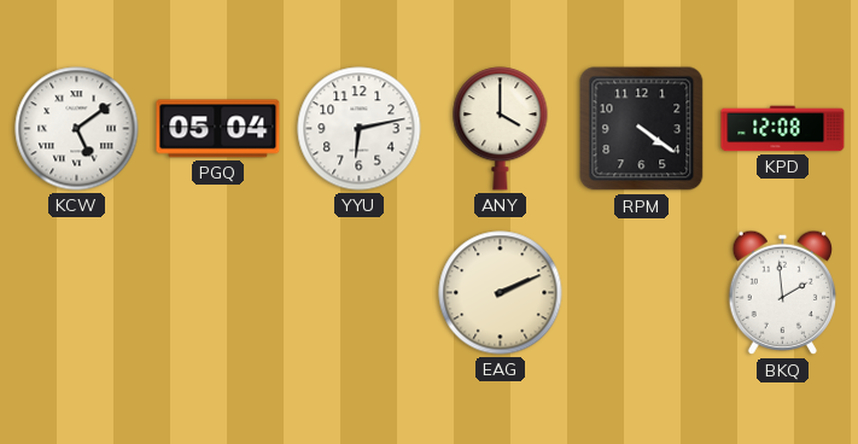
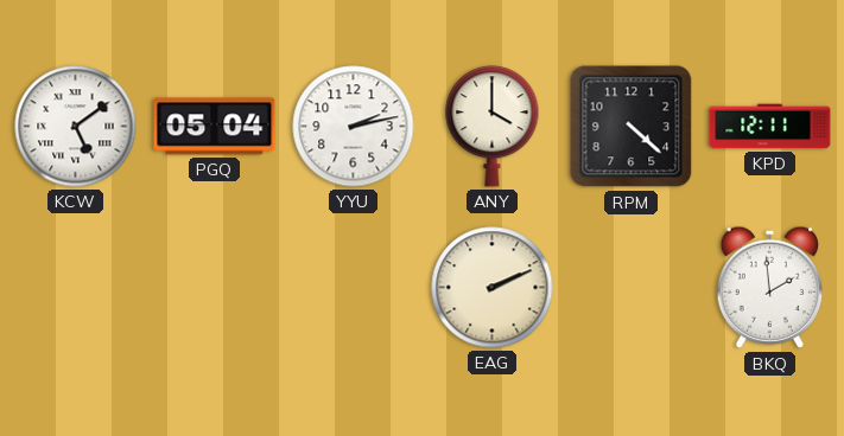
YYU: 6:13 -> 2:13
RPM: 4:21 -> 4:22
KPD: 12:08 -> 12:11
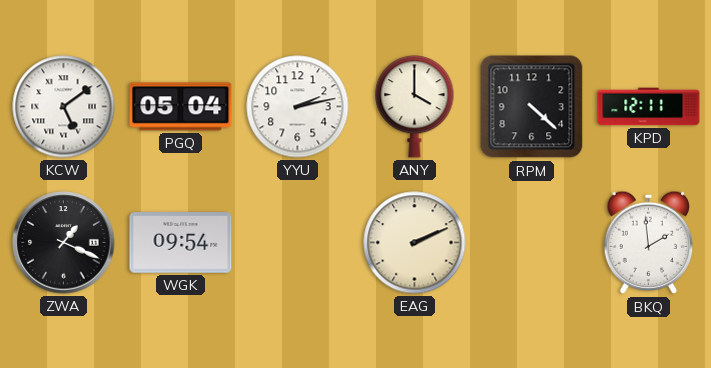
ZWA: none -> 1:19
WGK: none -> 09:54
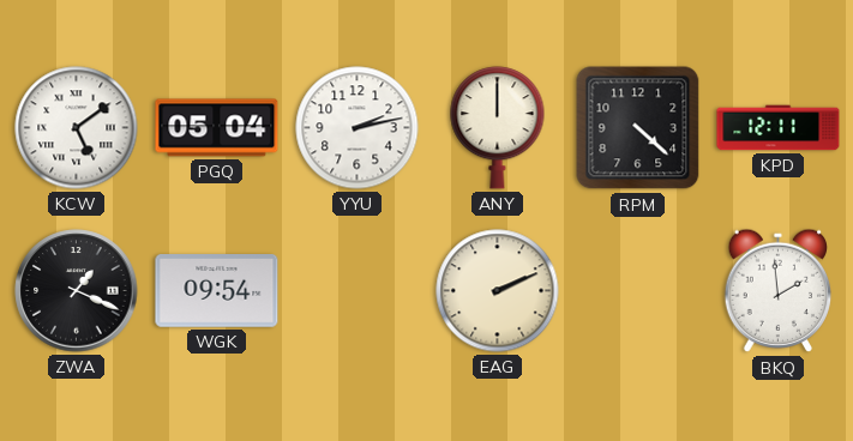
ANY: 4:00 -> 12:00
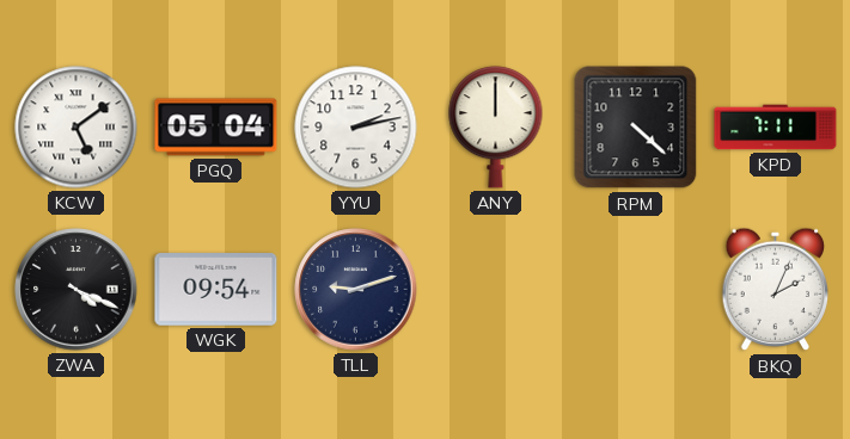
KPD: 12:11 -> 7:11
ZWA: 1:19 -> 4:19
TLL: none -> 9:12
EAG: 2:11 -> none
BKQ: 1:59 -> 2:04
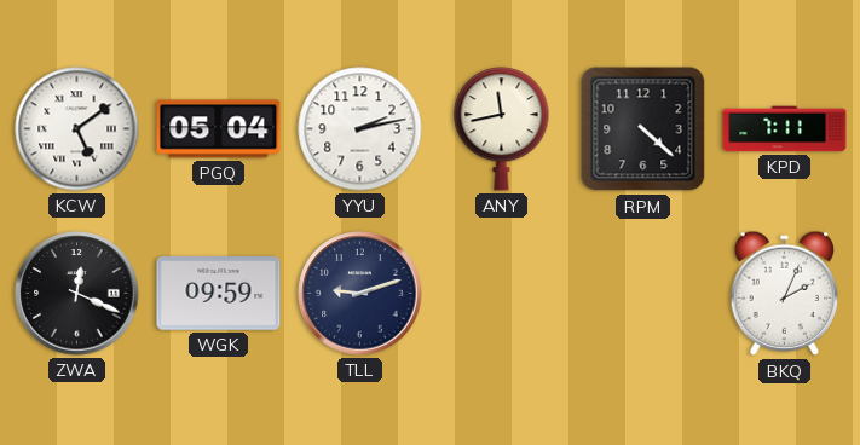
ANY: 12:00 -> 11:43
ZWA: 4:19 -> 12:19
WGK: 09:54 -> 09:59
